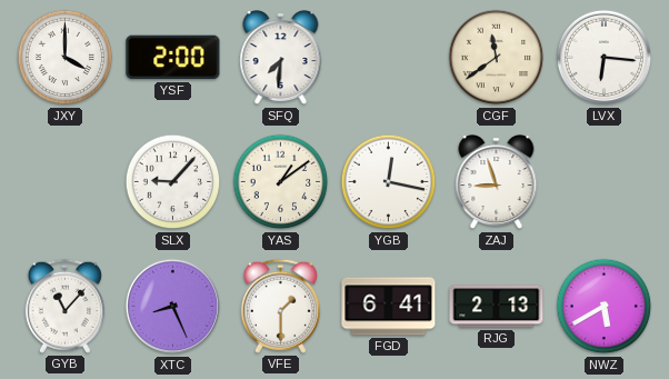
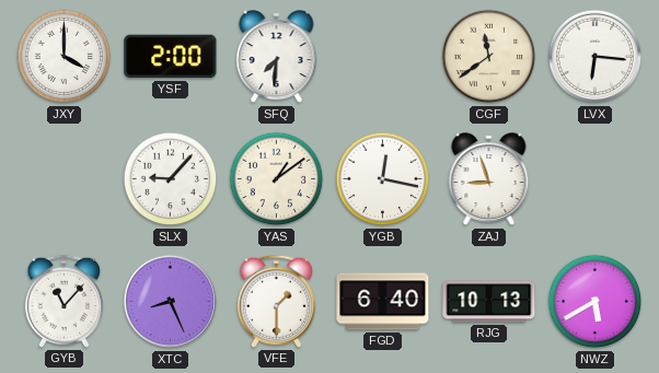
FGD: 6:41 -> 6:40
RJG: 2:13 -> 10:13
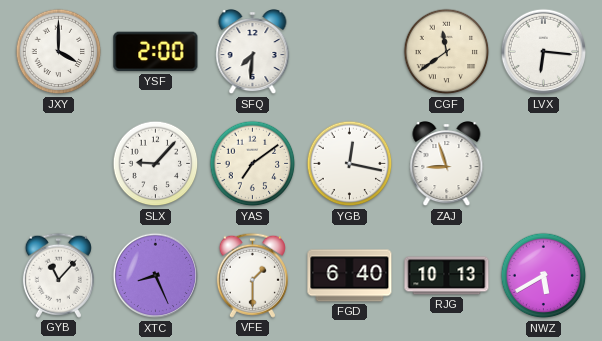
YAS: 1:09 -> 7:09
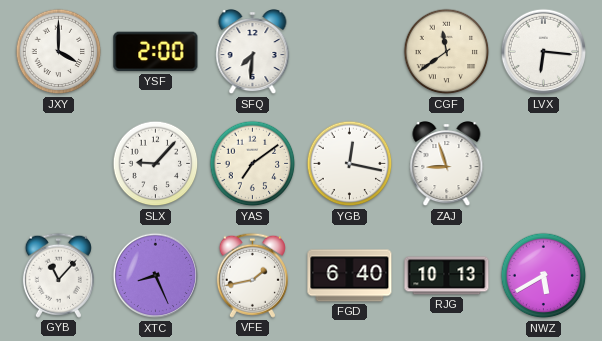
VFE: 1:30 -> 1:43
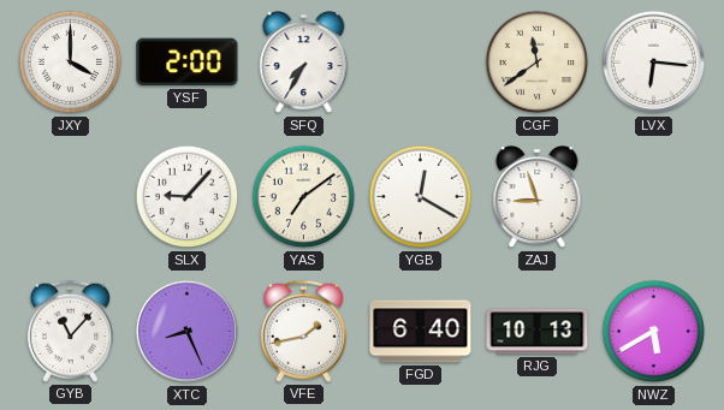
SFQ: 7:31 -> 7:35
YGB: 12:17 -> 12:20
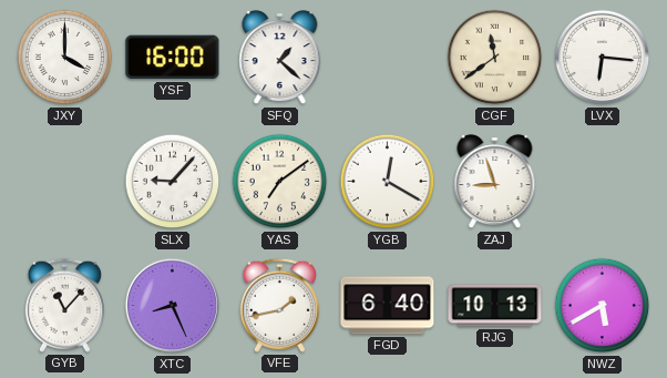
YSF: 2:00 -> 16:00
SFQ: 7:35 -> 1:22
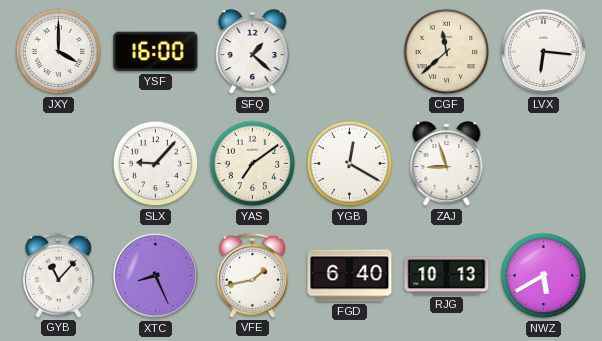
CGF: 11:39 -> 11:38
